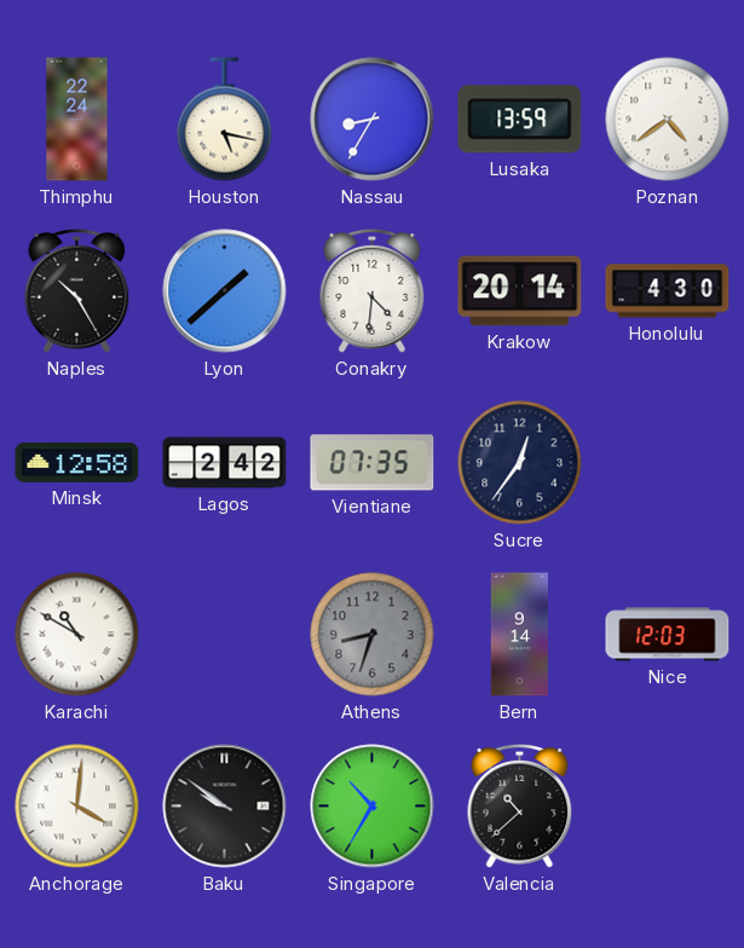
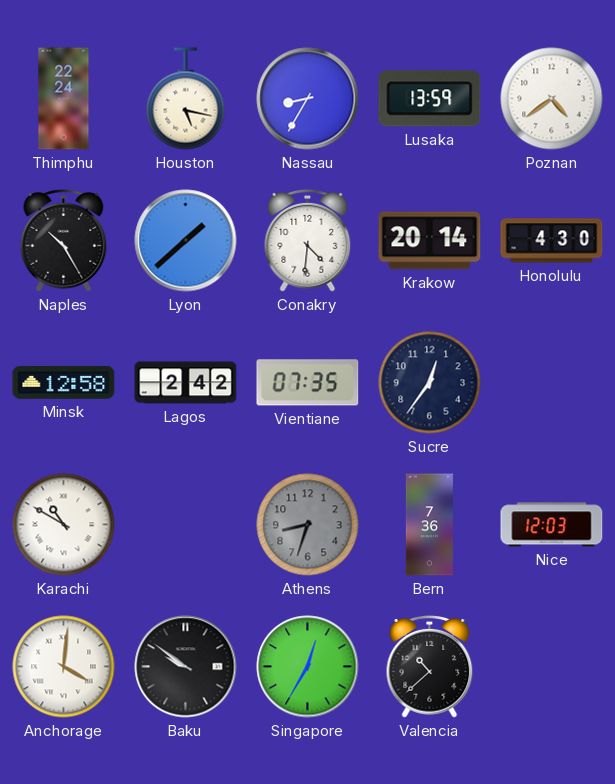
Bern: 9:14 -> 7:36
Singapore: 10:35 -> 12:35
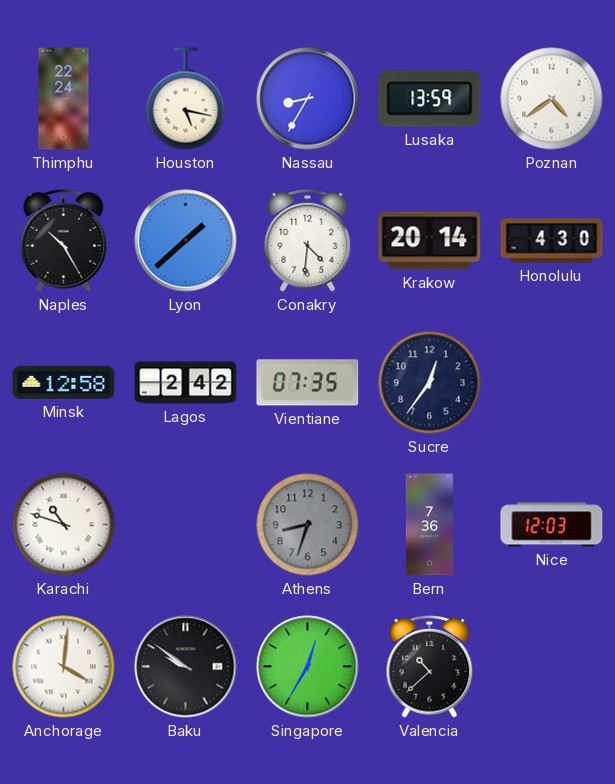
Karachi: 10:50 -> 10:48
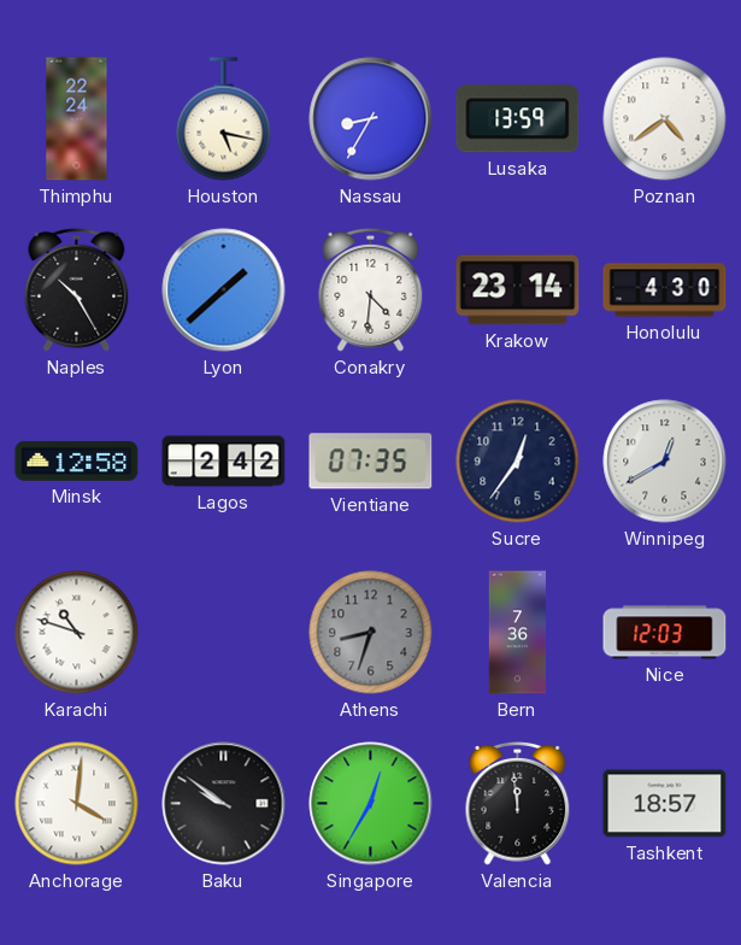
Krakow: 20:14 -> 23:14
Winnipeg: none -> 12:40
Valencia: 10:38 -> 11:59
Tashkent: none -> 18:57
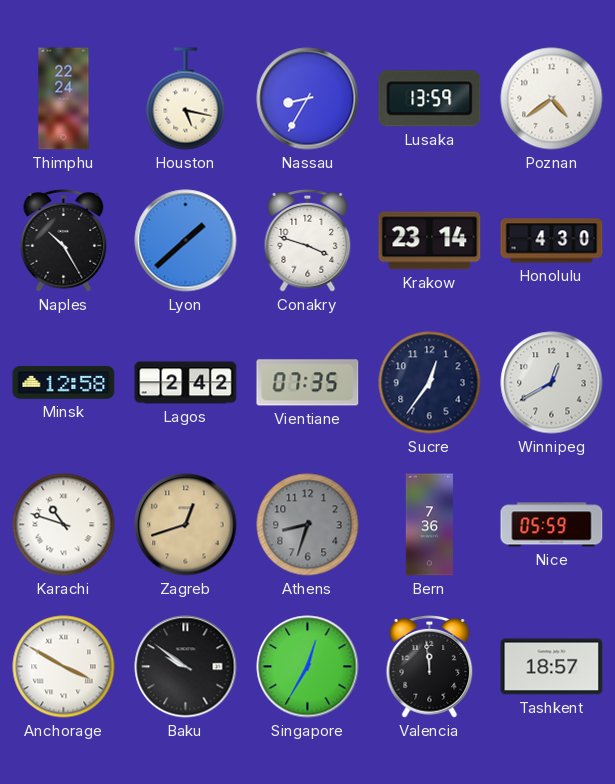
Conakry: 4:31 -> 3:48
Zagreb: none -> 12:42
Nice: 12:03 -> 05:59
Anchorage: 4:01 -> 3:50
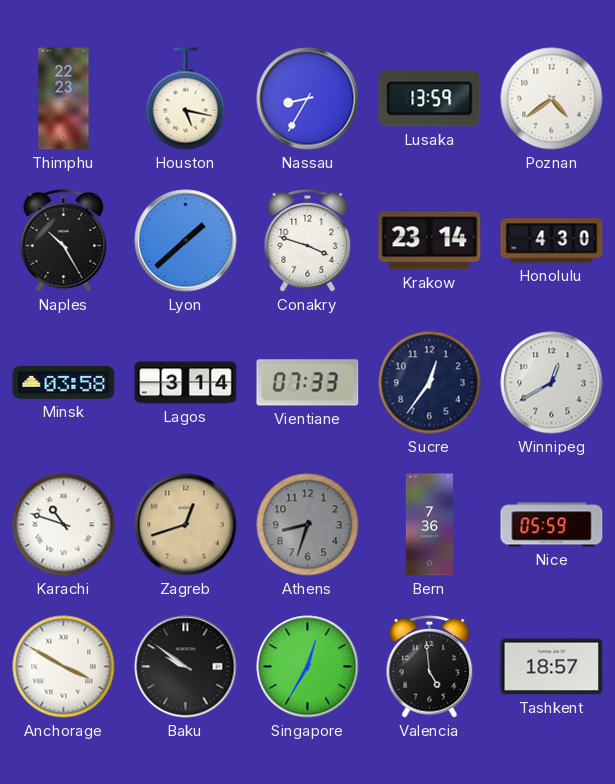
Thimphu: 22:24 -> 22:23
Minsk: 12:58 -> 03:58
Lagos: 2:42 -> 3:14
Vientiane: 07:35 -> 07:33
Valencia: 11:59 -> 4:59
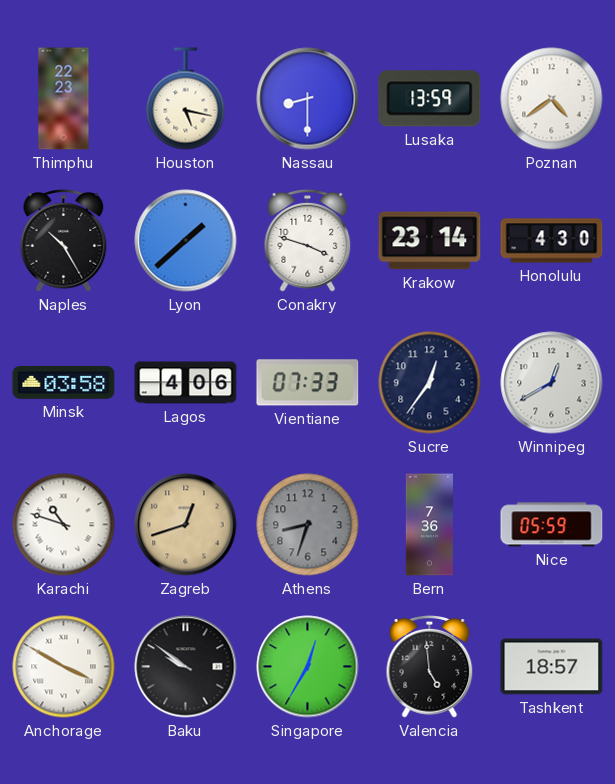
Nassau: 8:35 -> 8:30
Lagos: 3:14 -> 4:06
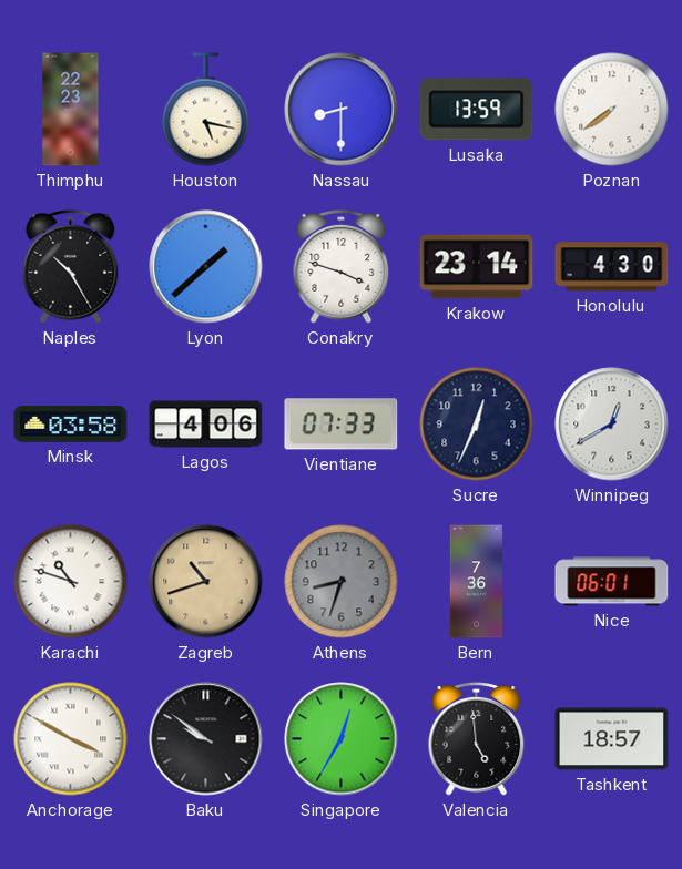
Poznan: 4:39 -> 7:39
Sucre: 12:36 -> 12:34
Zagreb: 12:42 -> 10:42
Nice: 05:59 -> 06:01
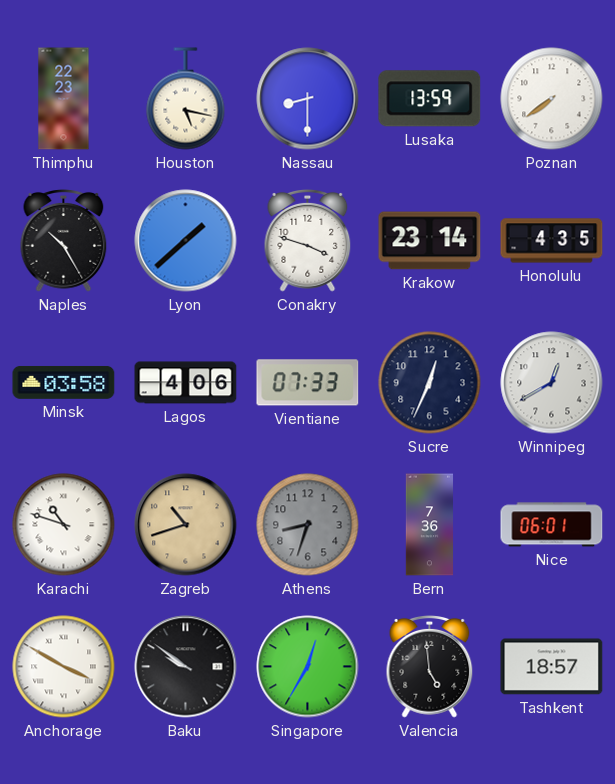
Honolulu: 4:30 -> 4:35
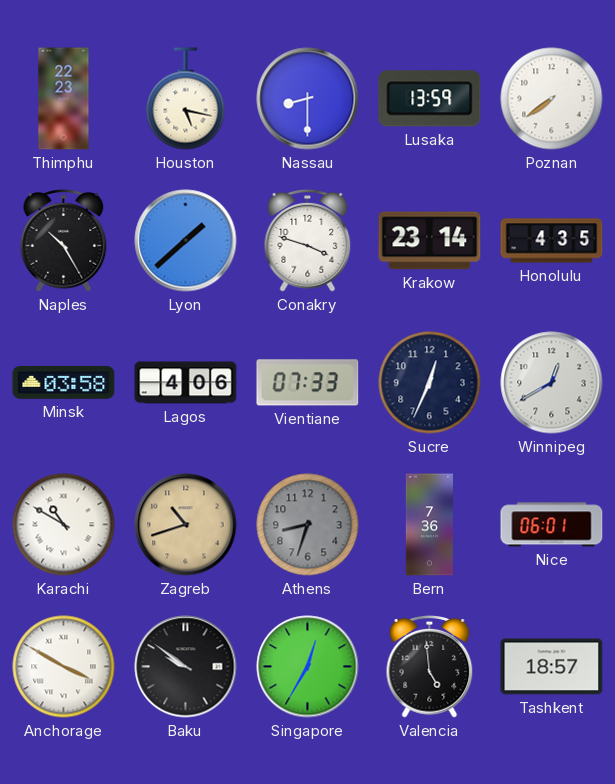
Karachi: 10:48 -> 10:50
